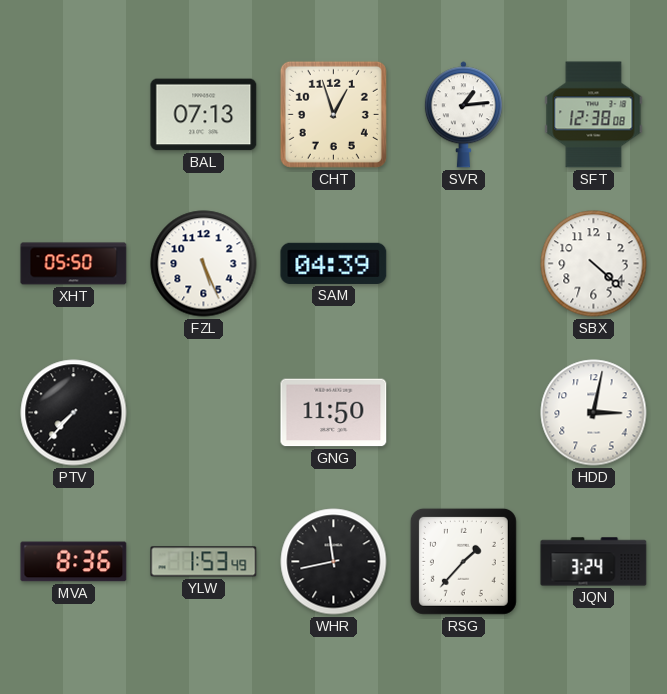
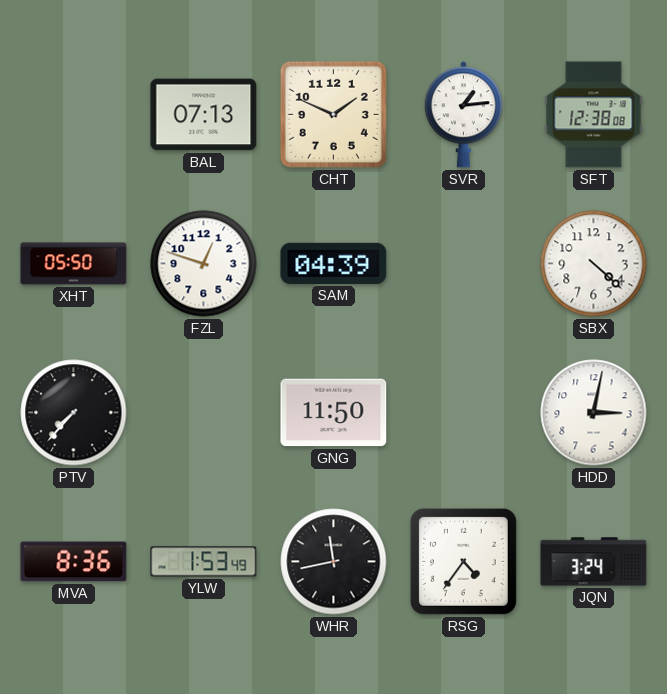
CHT: 12:57 -> 1:49
FZL: 5:26 -> 12:48
RSG: 1:37 -> 4:36
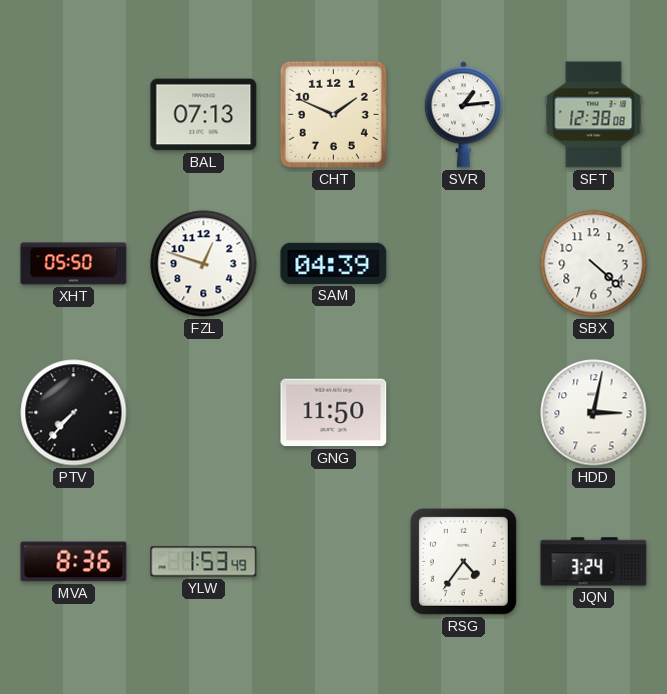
WHR: 11:43 -> none
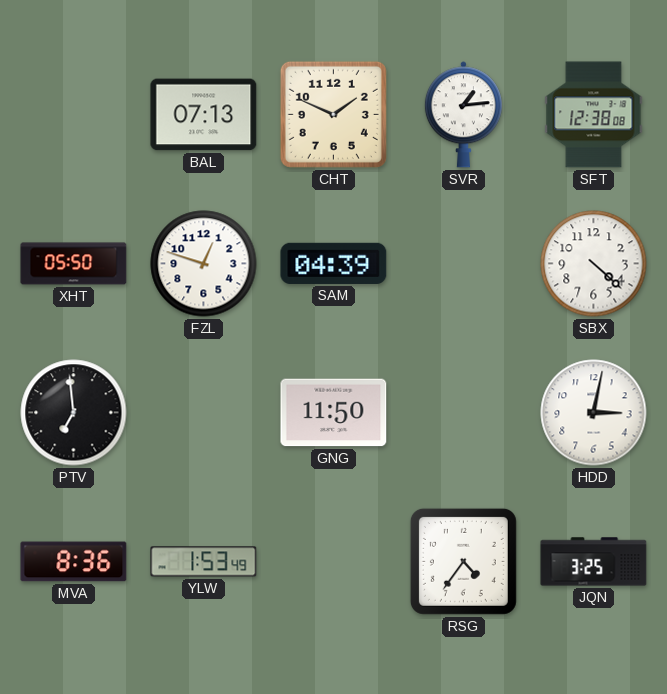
PTV: 7:37 -> 6:59
JQN: 3:24 -> 3:25
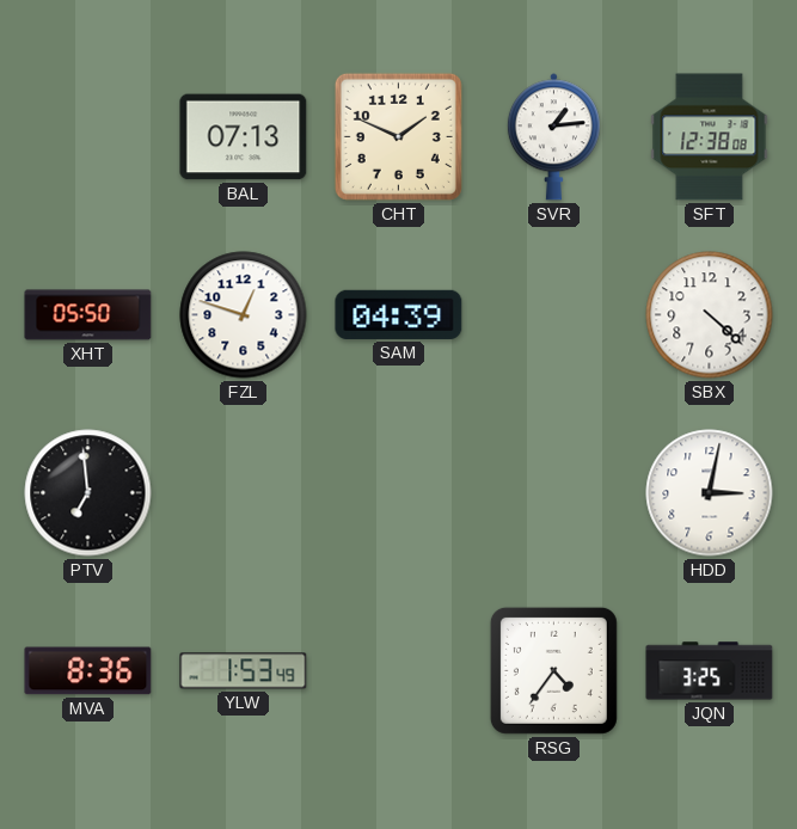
GNG: 11:50 -> none
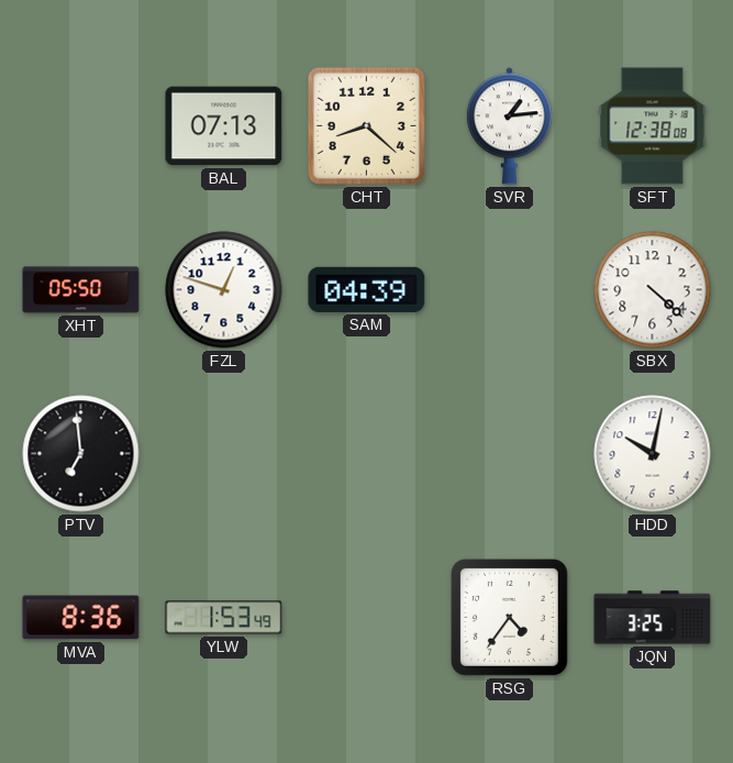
CHT: 1:49 -> 8:22
HDD: 3:02 -> 10:02
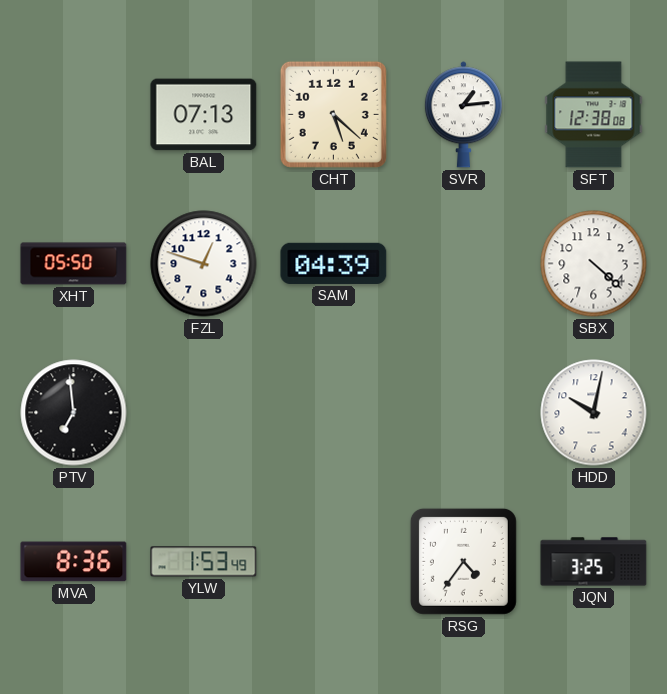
CHT: 8:22 -> 5:22
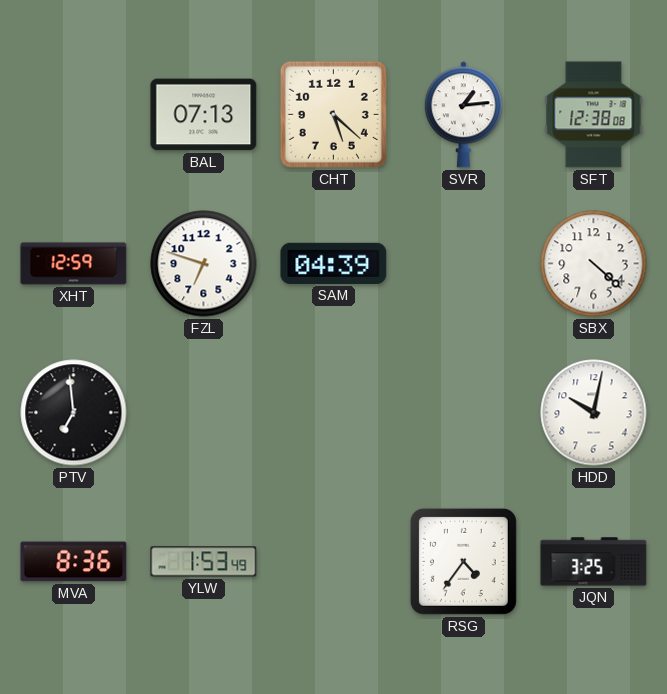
XHT: 05:50 -> 12:59
FZL: 12:48 -> 6:48
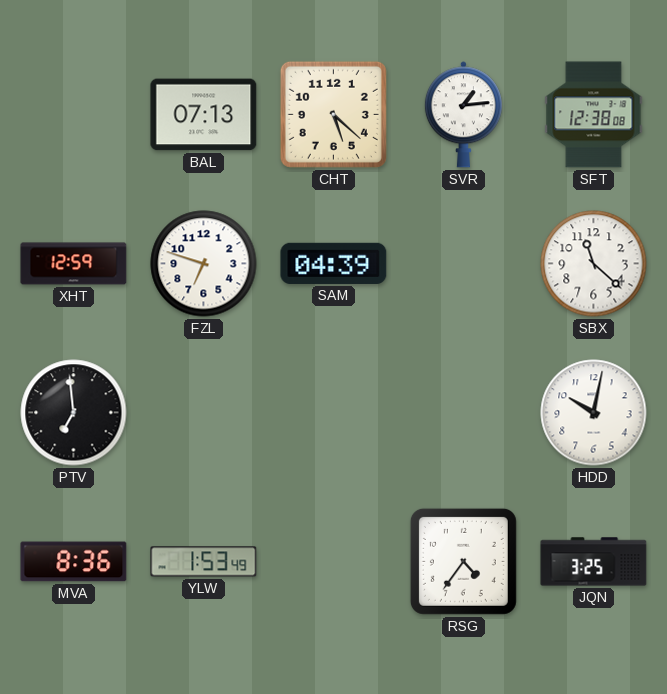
SBX: 4:22 -> 11:22
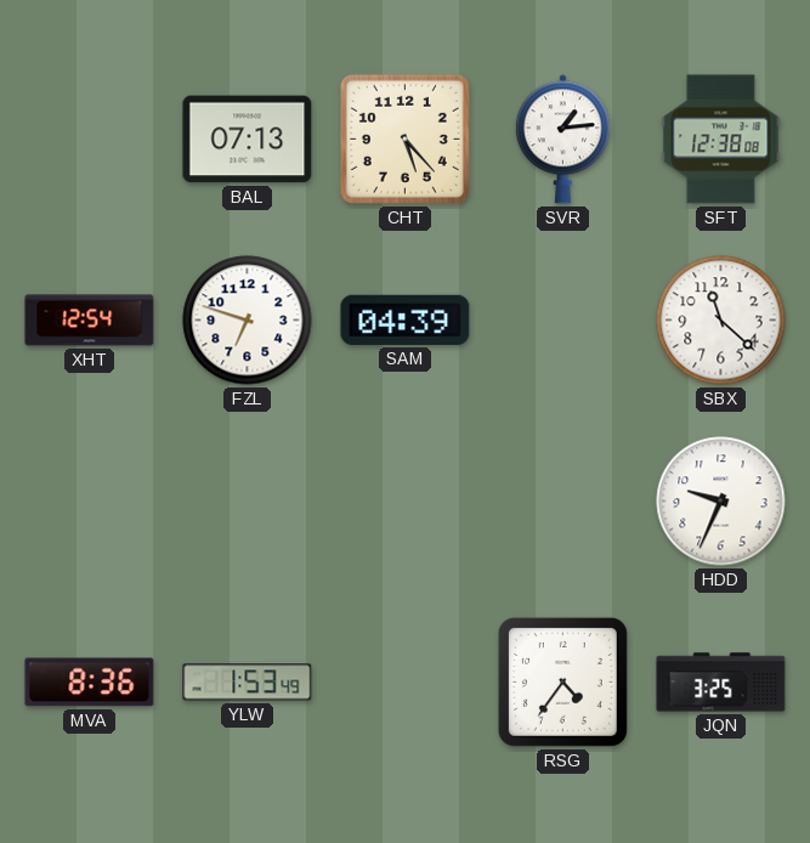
CHT: 5:22 -> 5:23
XHT: 12:59 -> 12:54
PTV: 6:59 -> none
HDD: 10:02 -> 9:34
